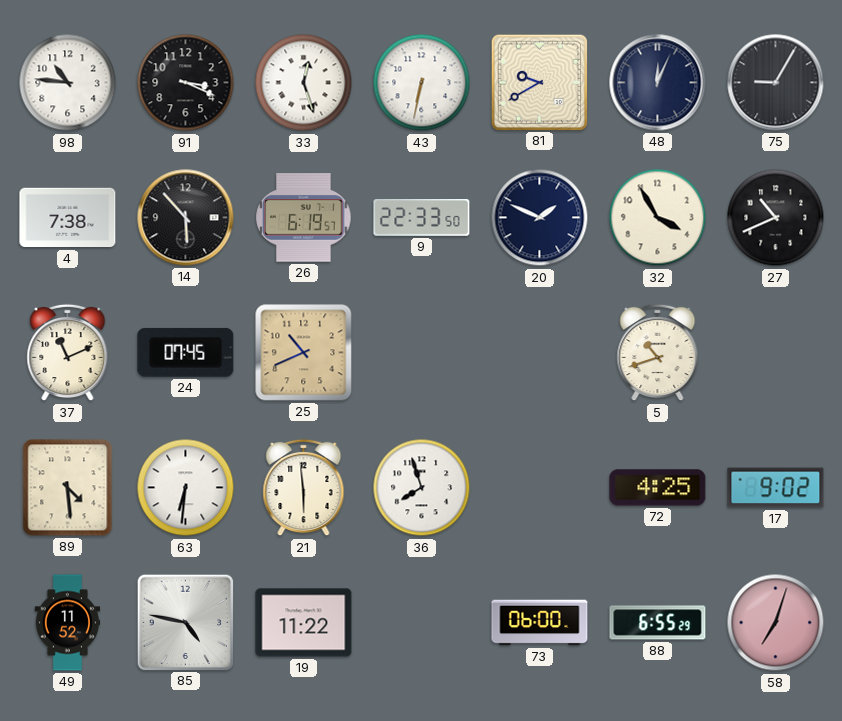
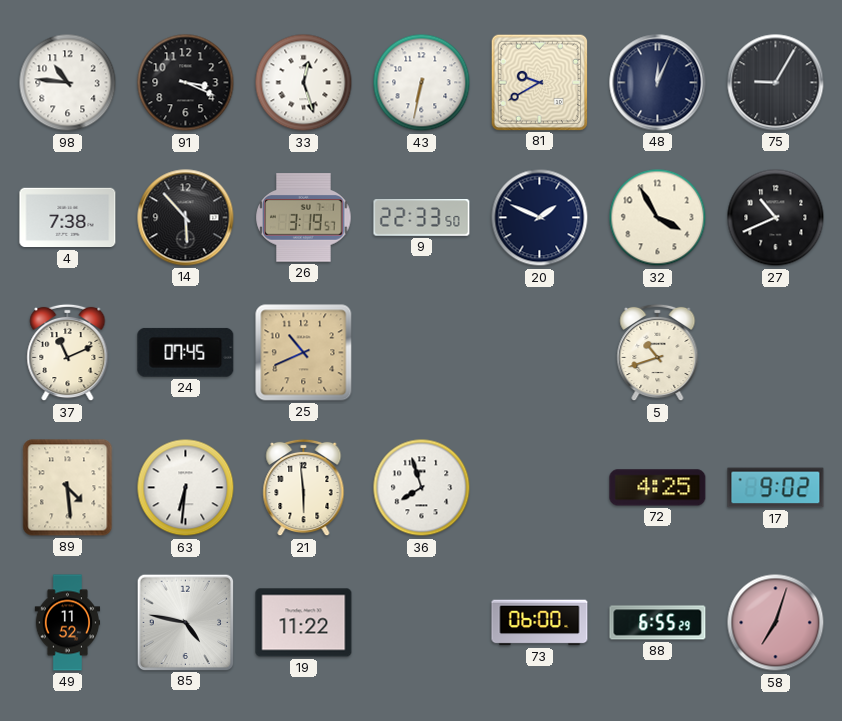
26: 6:19 -> 3:19
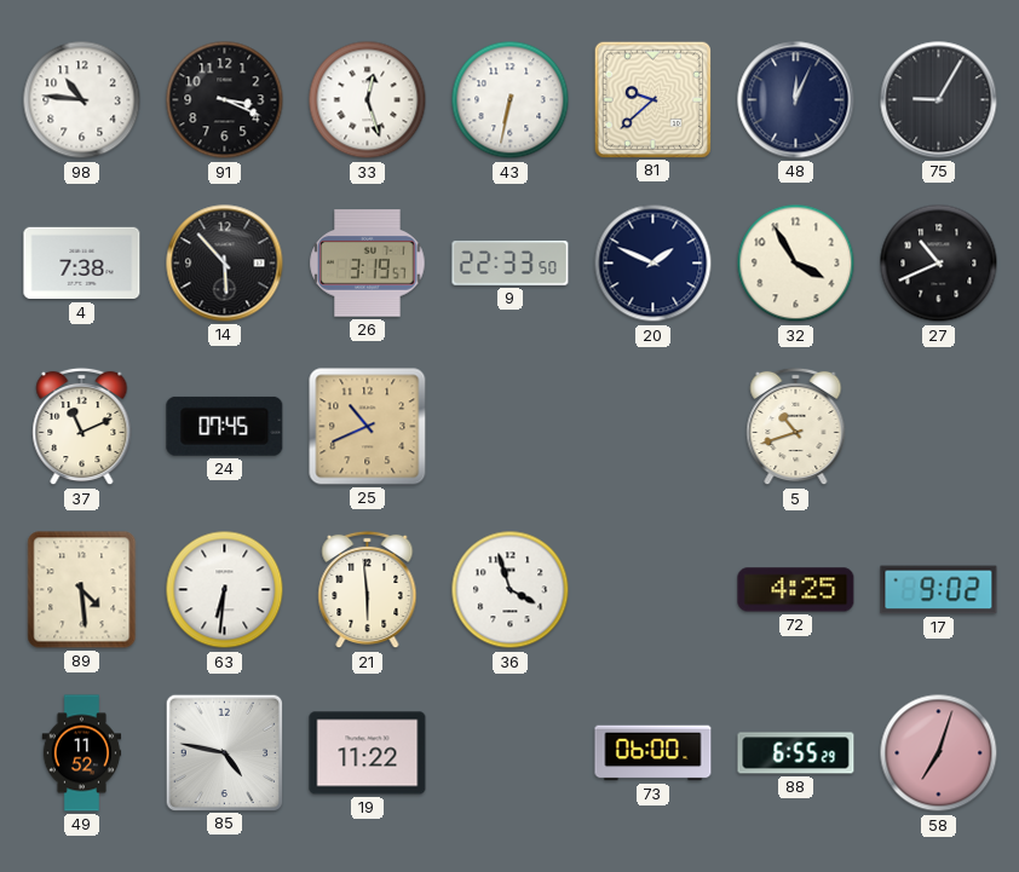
81: 9:40 -> 9:38
36: 7:57 -> 3:57
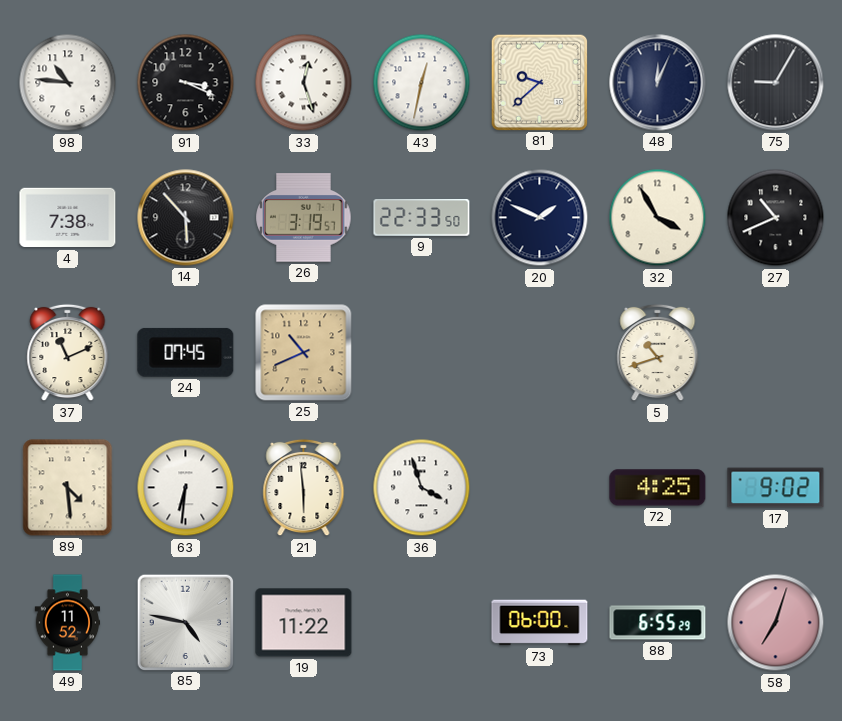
43: 6:32 -> 12:32
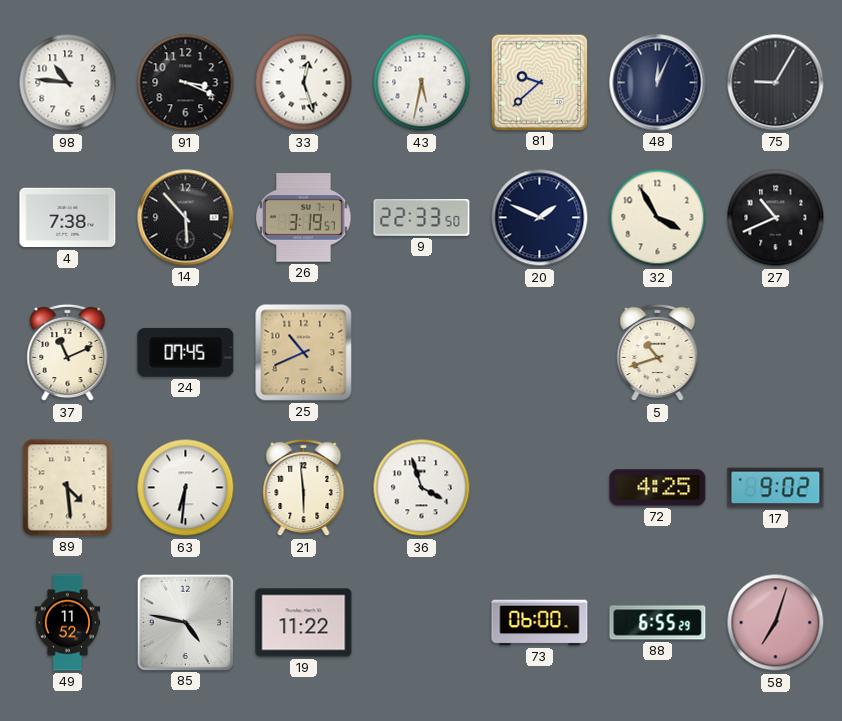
43: 12:32 -> 5:32
